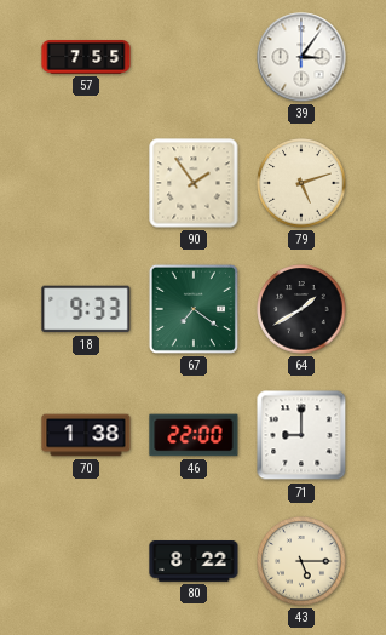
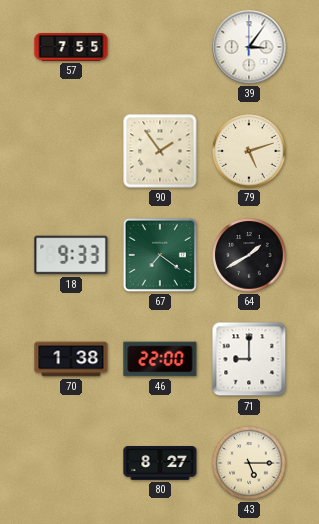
80: 8:22 -> 8:27
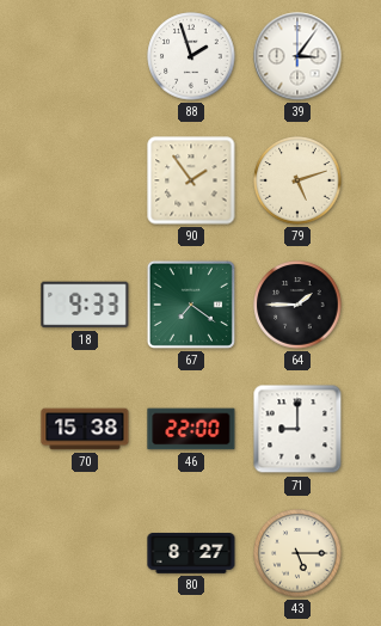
57: 7:55 -> none
88: none -> 1:57
64: 1:40 -> 1:45
70: 1:38 -> 15:38
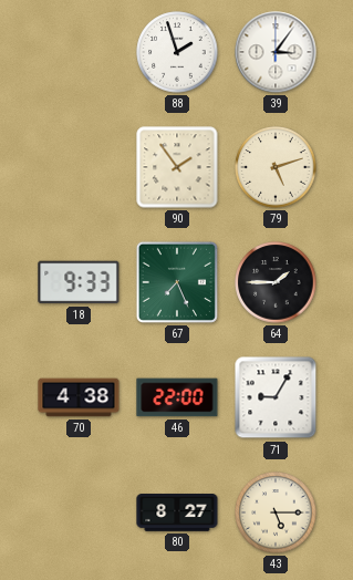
67: 7:21 -> 7:26
70: 15:38 -> 4:38
71: 9:00 -> 9:05
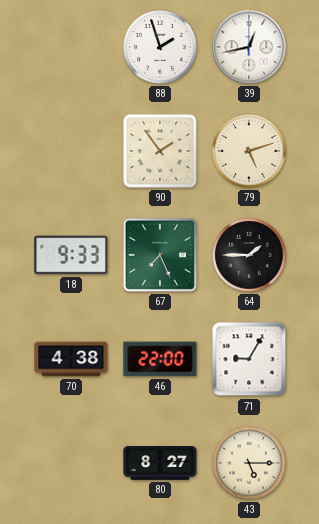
39: 3:06 -> 12:43
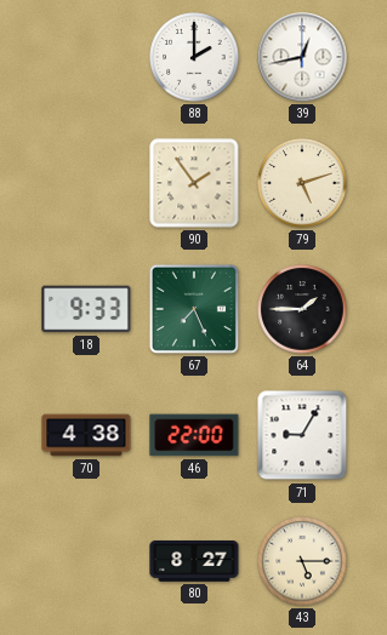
88: 1:57 -> 2:00
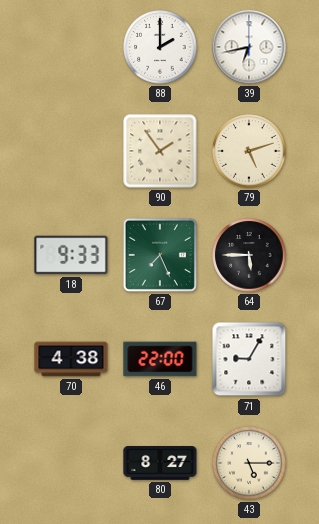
39: 12:43 -> 6:43
64: 1:45 -> 5:45
